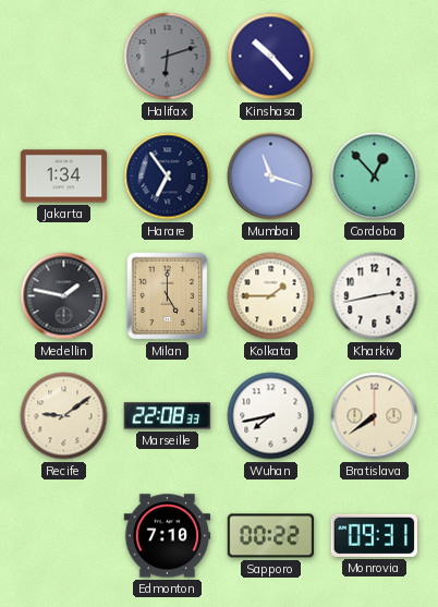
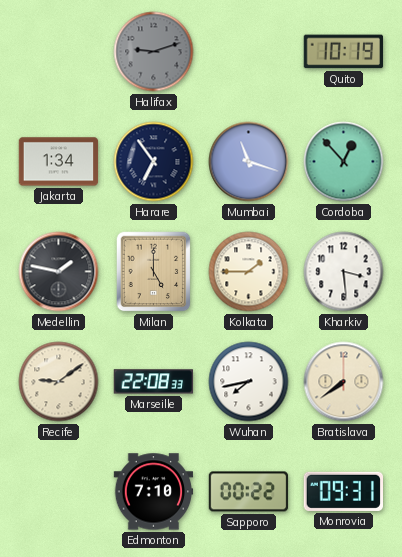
Halifax: 6:12 -> 9:12
Kinshasa: 10:23 -> none
Quito: none -> 10:19
Kharkiv: 2:43 -> 3:29
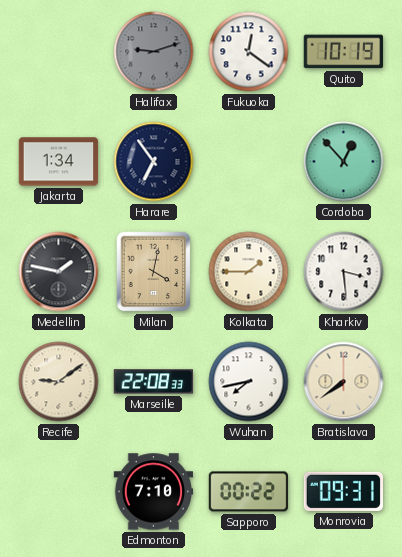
Fukuoka: none -> 12:21
Mumbai: 11:18 -> none
Milan: 5:00 -> 4:02
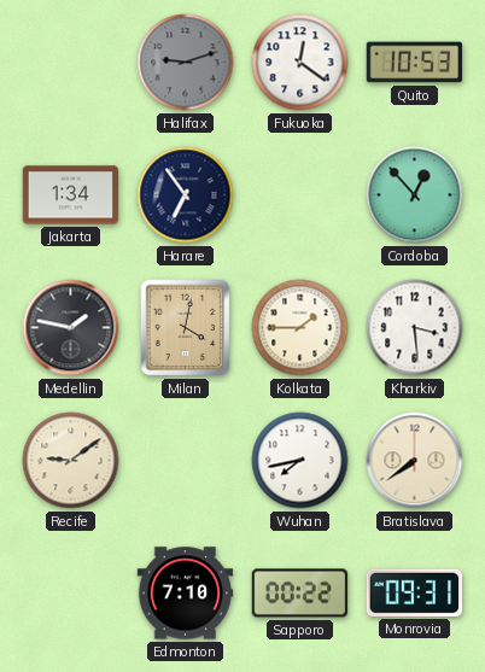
Quito: 10:19 -> 10:53
Marseille: 22:08 -> none
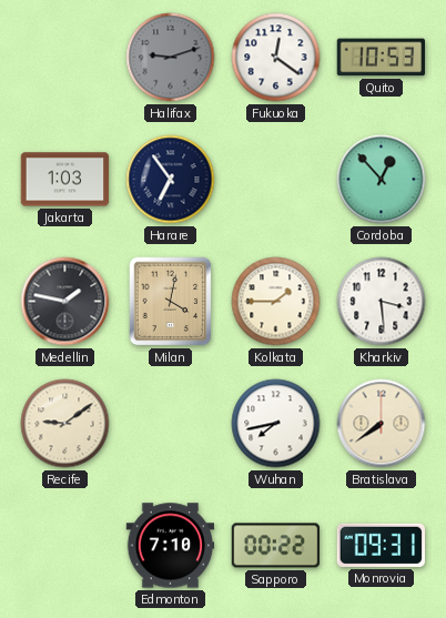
Jakarta: 1:34 -> 1:03
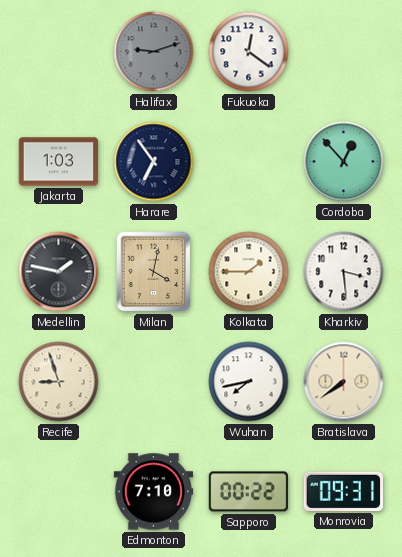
Quito: 10:53 -> none
Recife: 9:09 -> 8:57
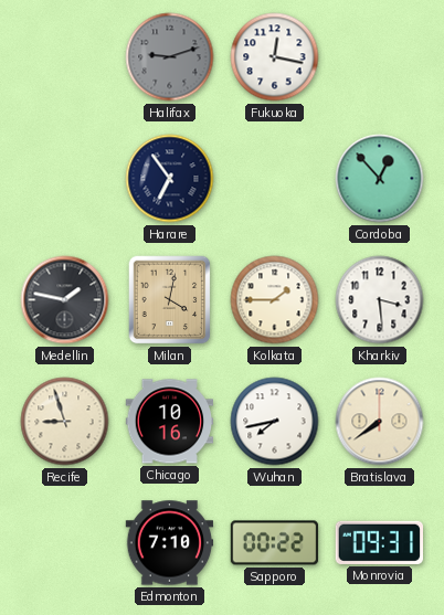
Fukuoka: 12:21 -> 12:17
Jakarta: 1:03 -> none
Chicago: none -> 10:16
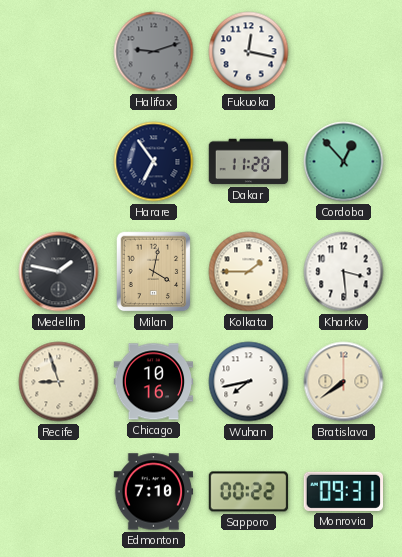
Dakar: none -> 11:28
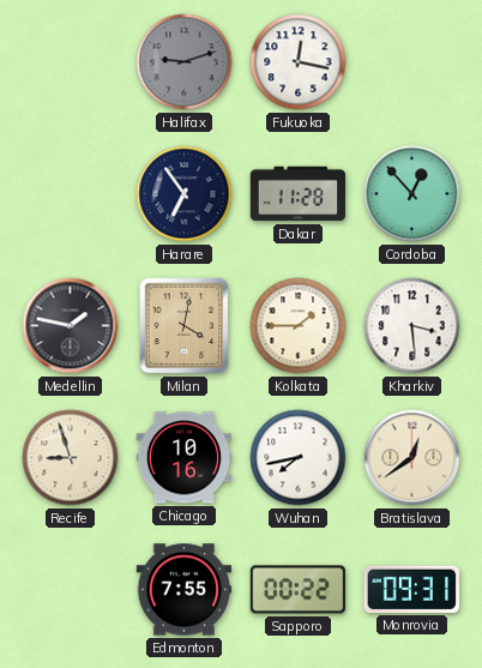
Bratislava: 7:39 -> 12:39
Edmonton: 7:10 -> 7:55
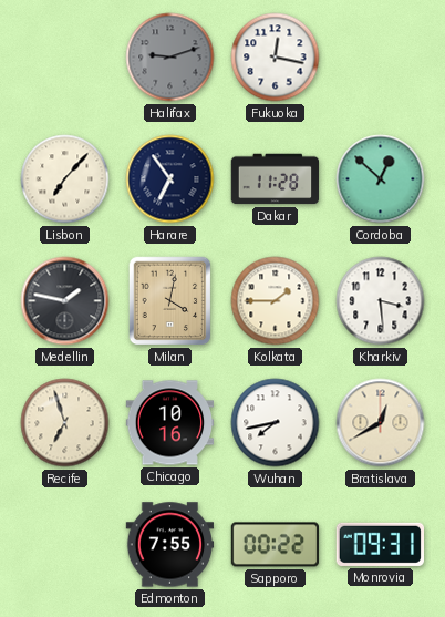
Lisbon: none -> 7:07
Cordoba: 12:53 -> 12:52
Recife: 8:57 -> 6:57
Bratislava: 12:39 -> 12:40
